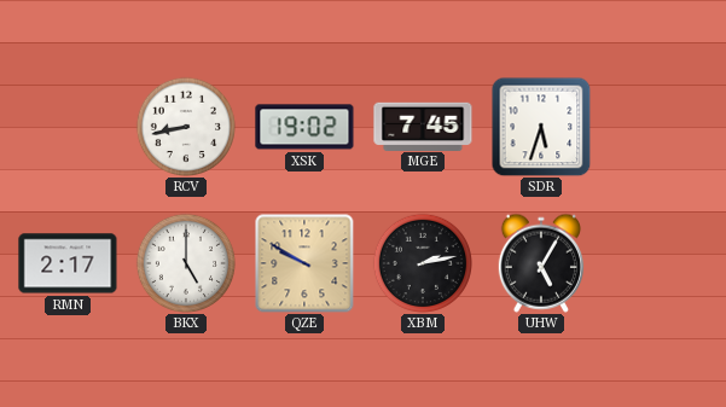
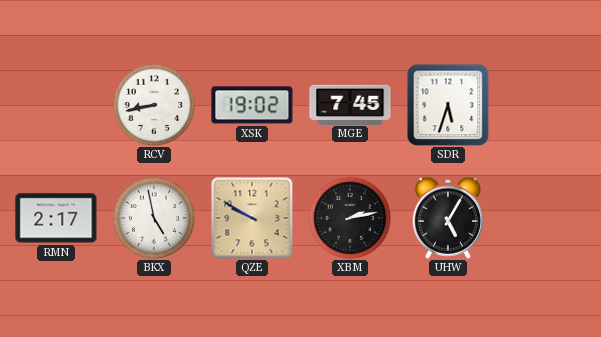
BKX: 5:00 -> 4:58
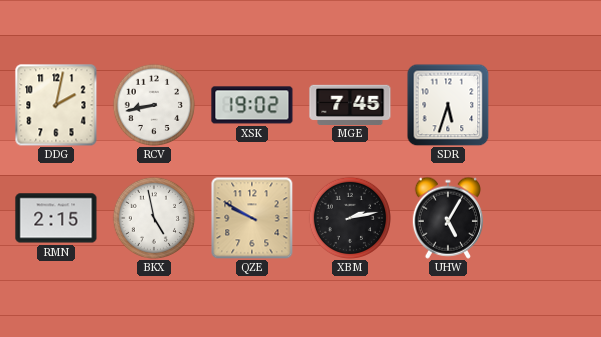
DDG: none -> 2:02
RMN: 2:17 -> 2:15
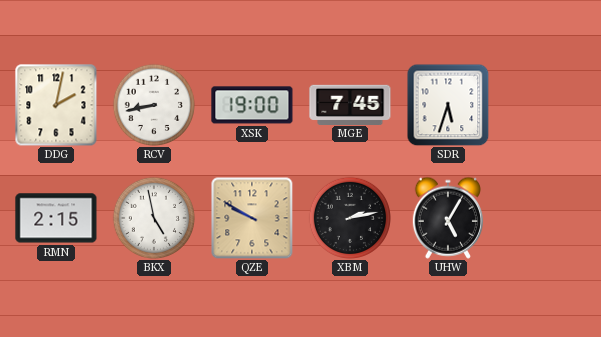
XSK: 19:02 -> 19:00
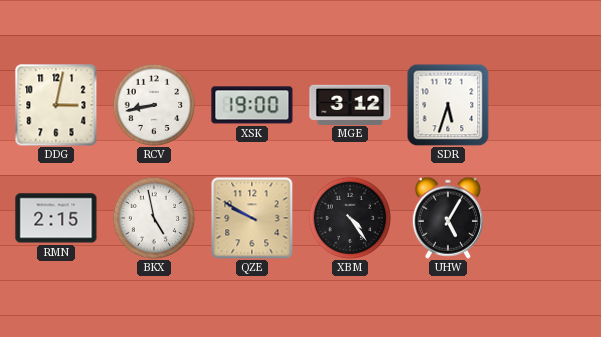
DDG: 2:02 -> 3:02
MGE: 7:45 -> 3:12
XBM: 2:13 -> 4:24
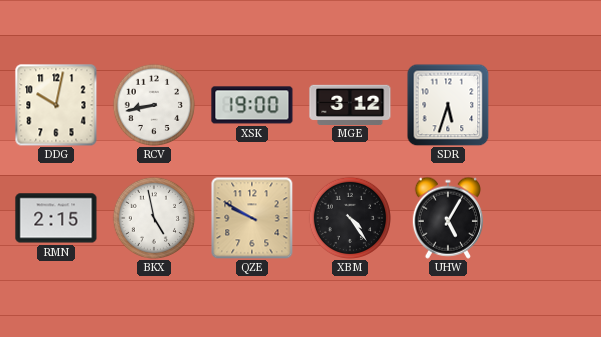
DDG: 3:02 -> 10:02
